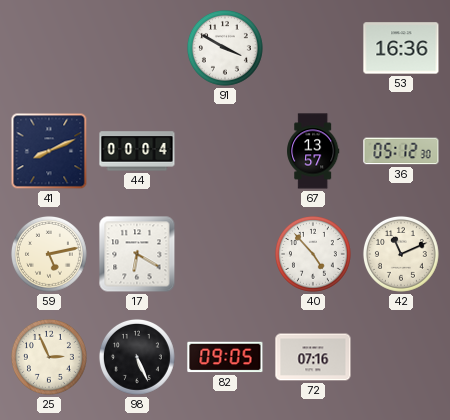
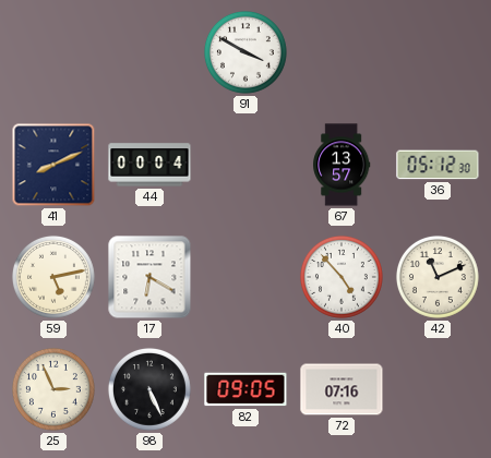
53: 16:36 -> none
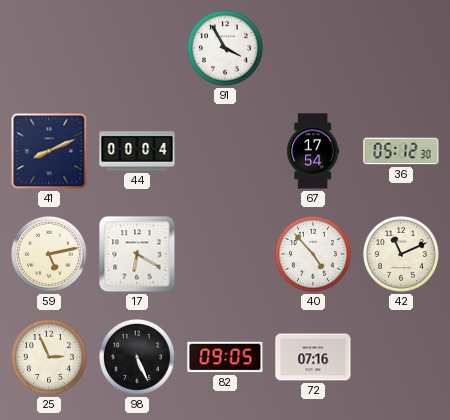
91: 3:50 -> 3:55
67: 13:57 -> 17:54
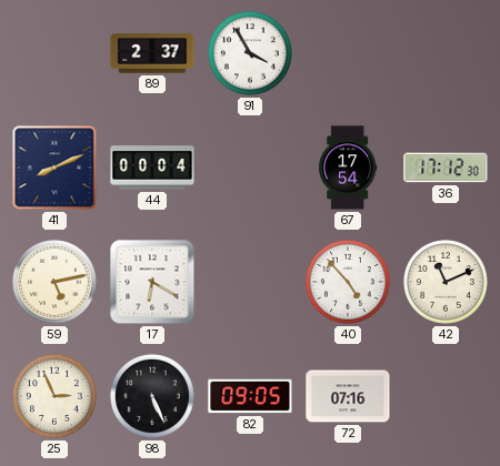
89: none -> 2:37
36: 05:12 -> 17:12
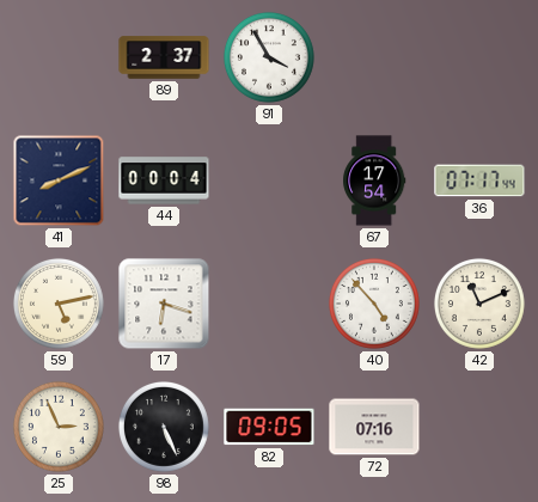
36: 17:12 -> 07:17
17: 6:20 -> 6:18
